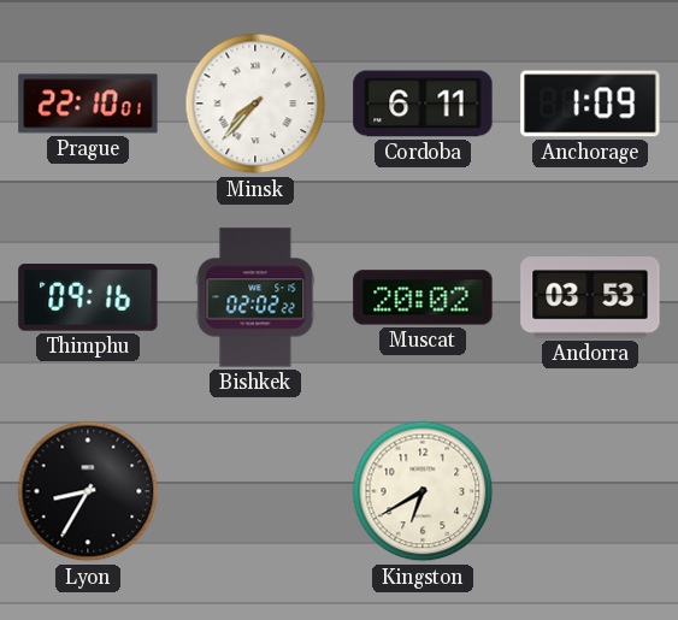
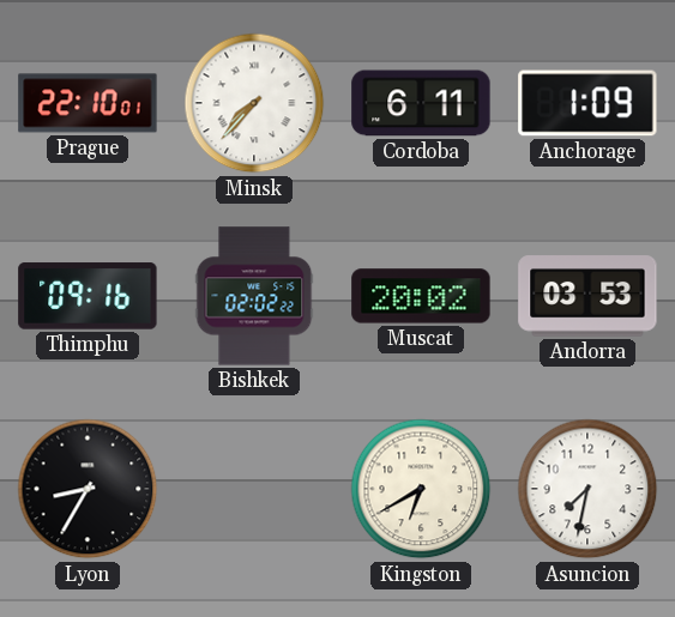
Asuncion: none -> 7:32
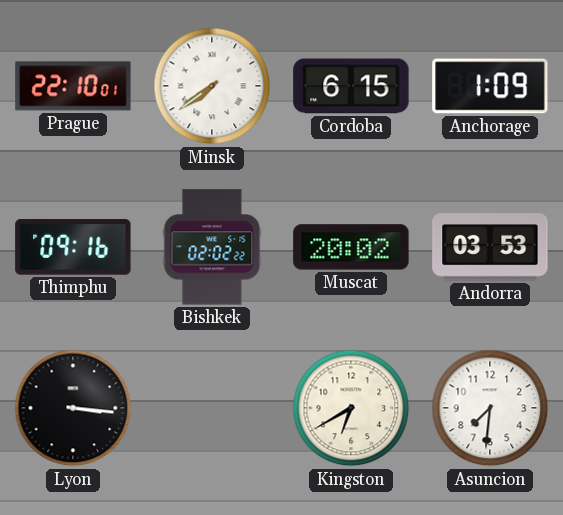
Minsk: 7:37 -> 7:39
Cordoba: 6:11 -> 6:15
Lyon: 8:35 -> 3:16
Asuncion: 7:32 -> 7:31
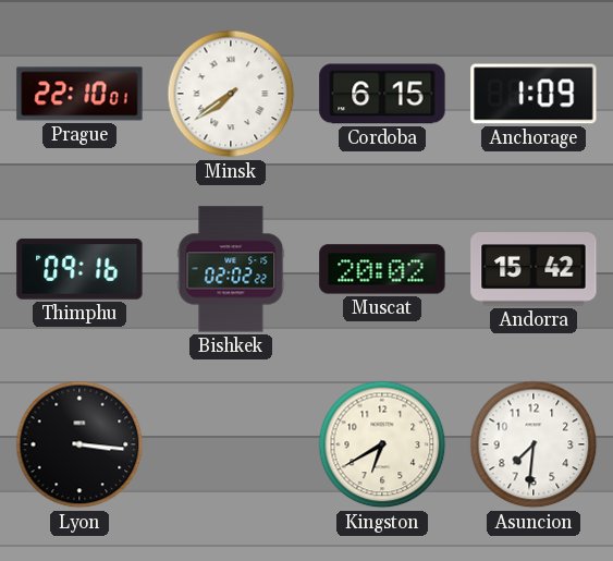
Andorra: 03:53 -> 15:42
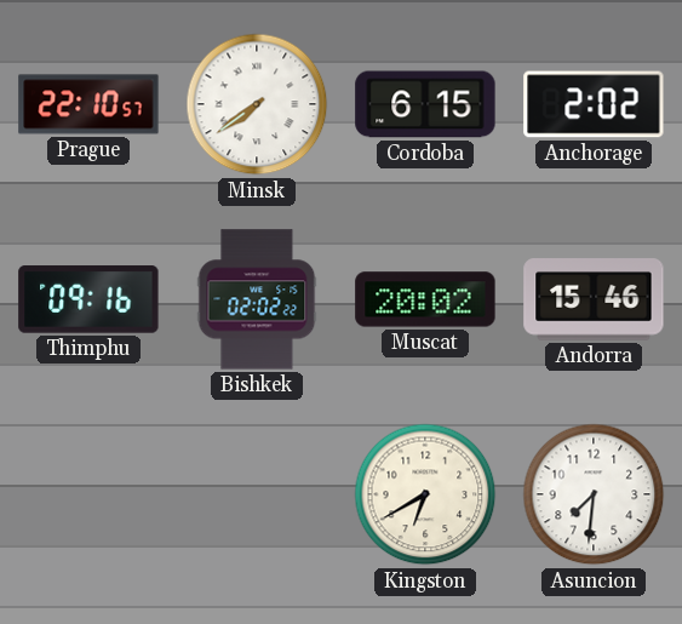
Prague: 22:10:01 -> 22:10:57
Anchorage: 1:09 -> 2:02
Andorra: 15:42 -> 15:46
Lyon: 3:16 -> none
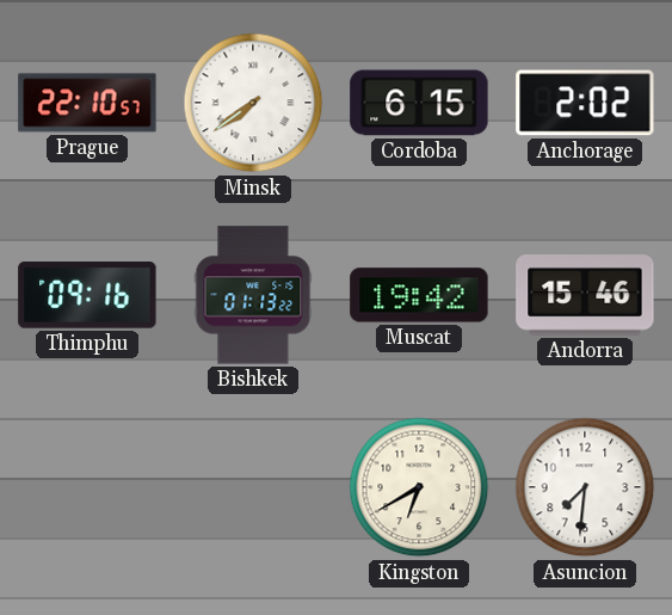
Bishkek: 02:02 -> 01:13
Muscat: 20:02 -> 19:42
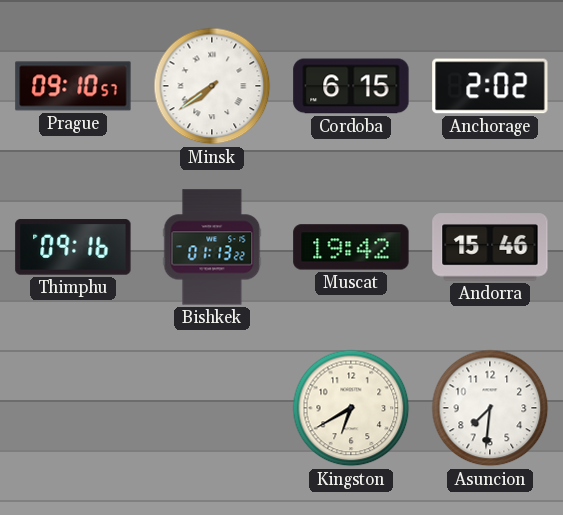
Prague: 22:10 -> 09:10
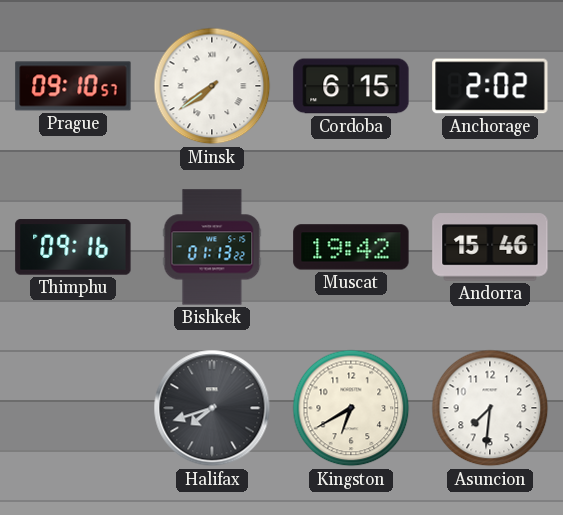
Halifax: none -> 7:42
